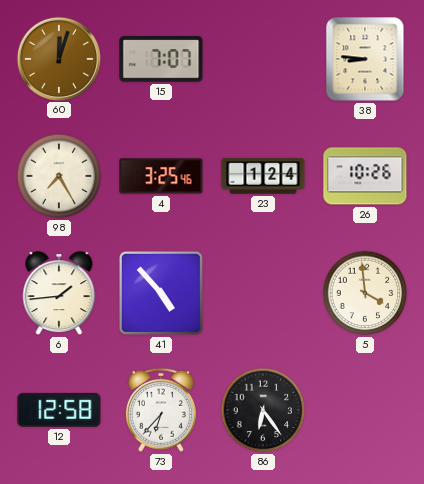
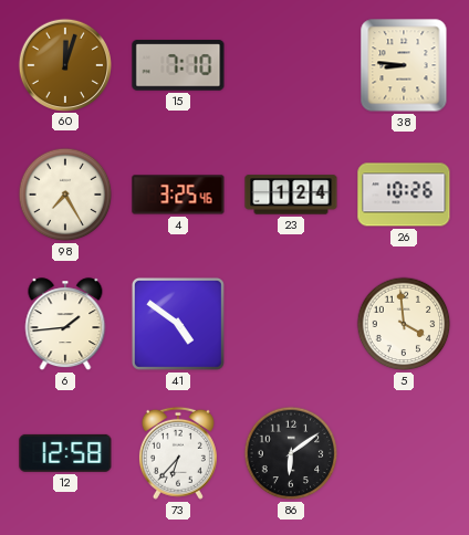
15: 7:07 -> 7:10
41: 4:53 -> 4:51
86: 6:24 -> 6:09
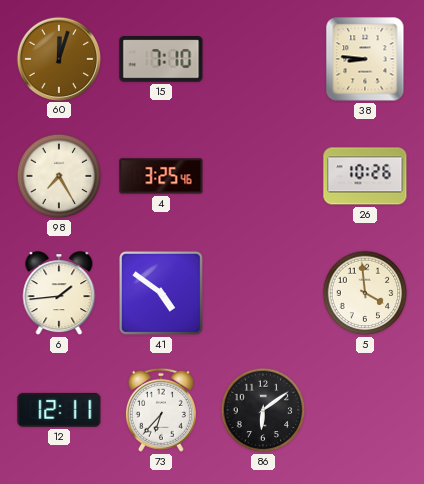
23: 1:24 -> none
12: 12:58 -> 12:11
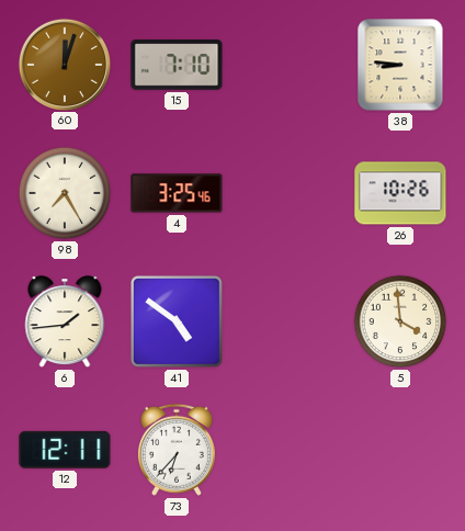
86: 6:09 -> none
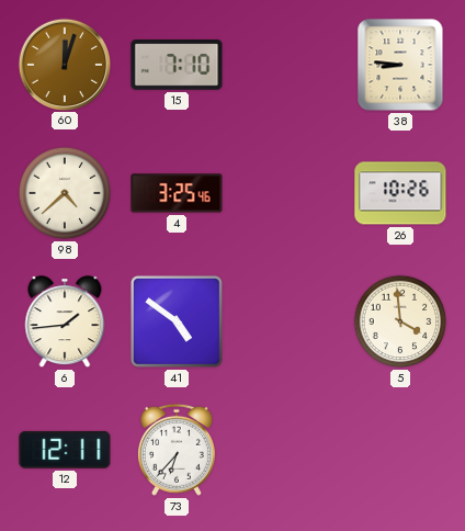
98: 7:25 -> 4:38
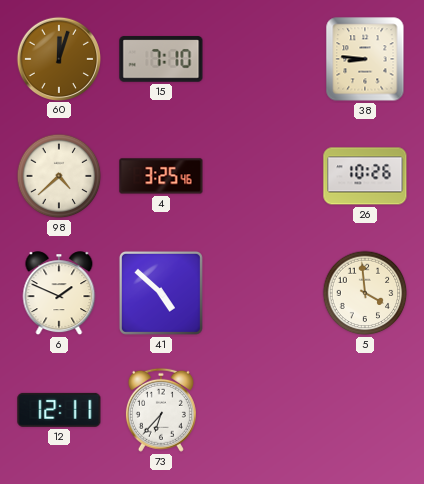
6: 1:44 -> 1:49
41: 4:51 -> 4:52
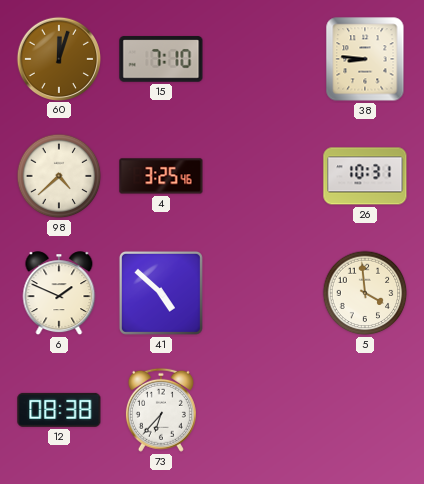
26: 10:26 -> 10:31
12: 12:11 -> 08:38
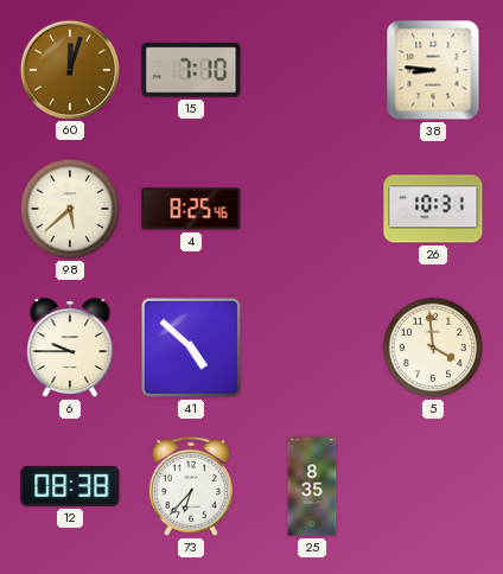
98: 4:38 -> 5:38
4: 3:25 -> 8:25
6: 1:49 -> 9:45
25: none -> 8:35
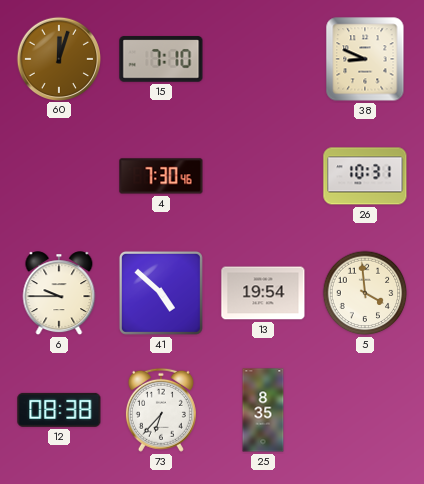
38: 8:46 -> 8:49
98: 5:38 -> none
4: 8:25 -> 7:30
13: none -> 19:54
